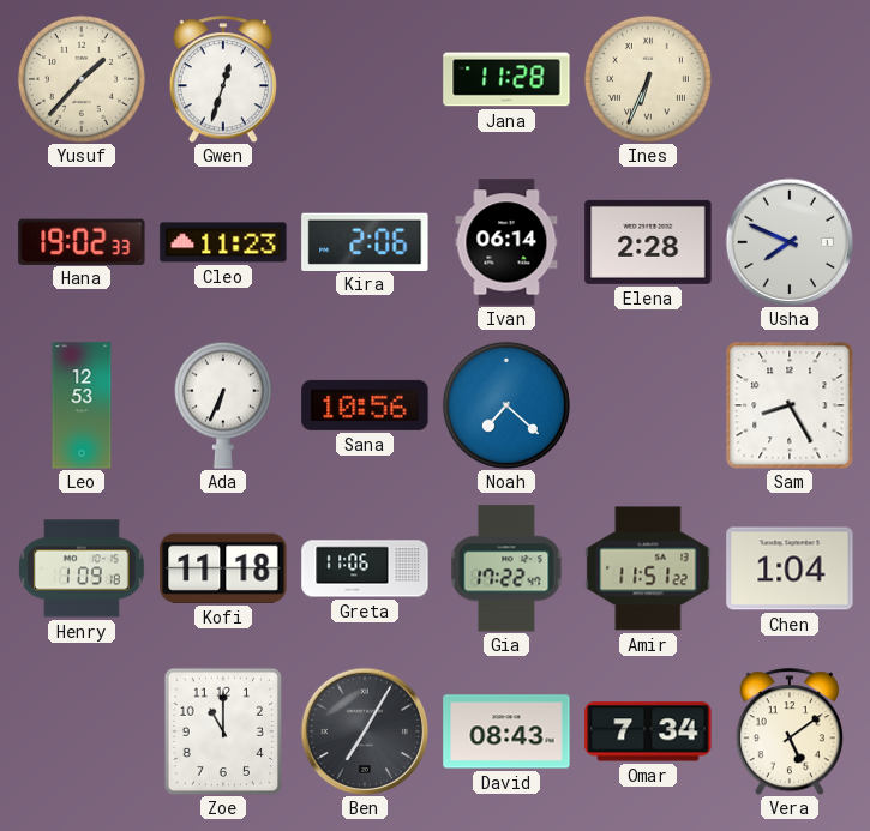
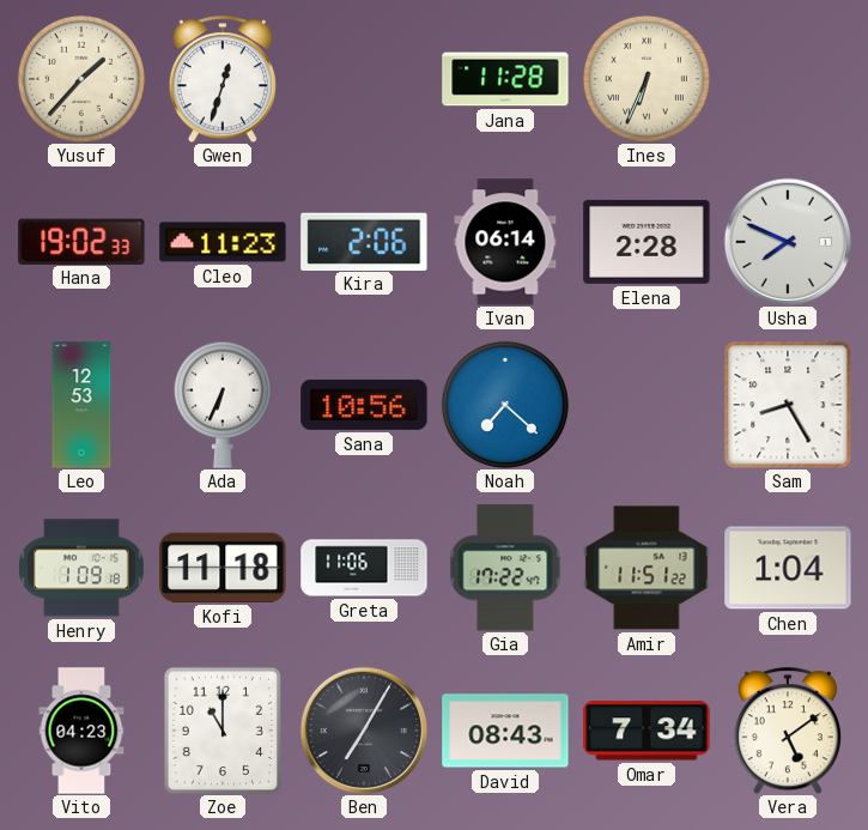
Vito: none -> 04:23
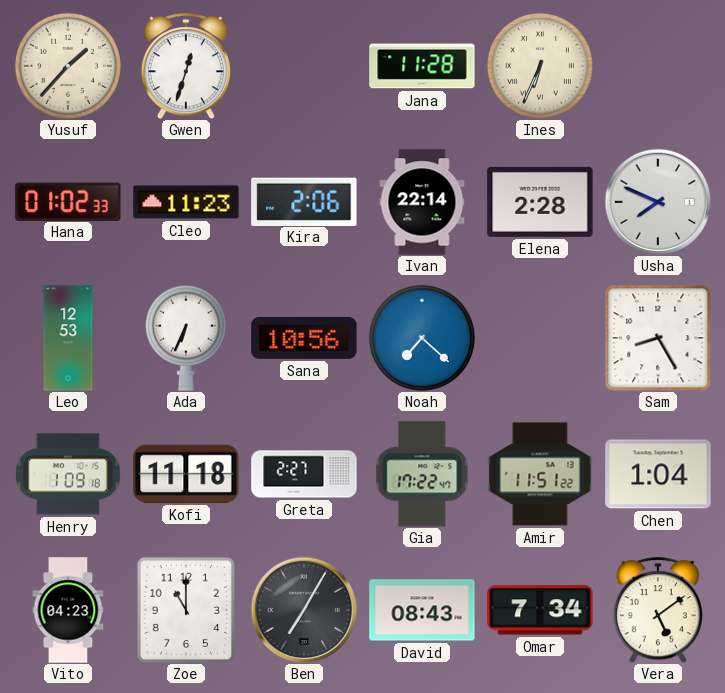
Hana: 19:02 -> 01:02
Ivan: 06:14 -> 22:14
Greta: 11:06 -> 2:27
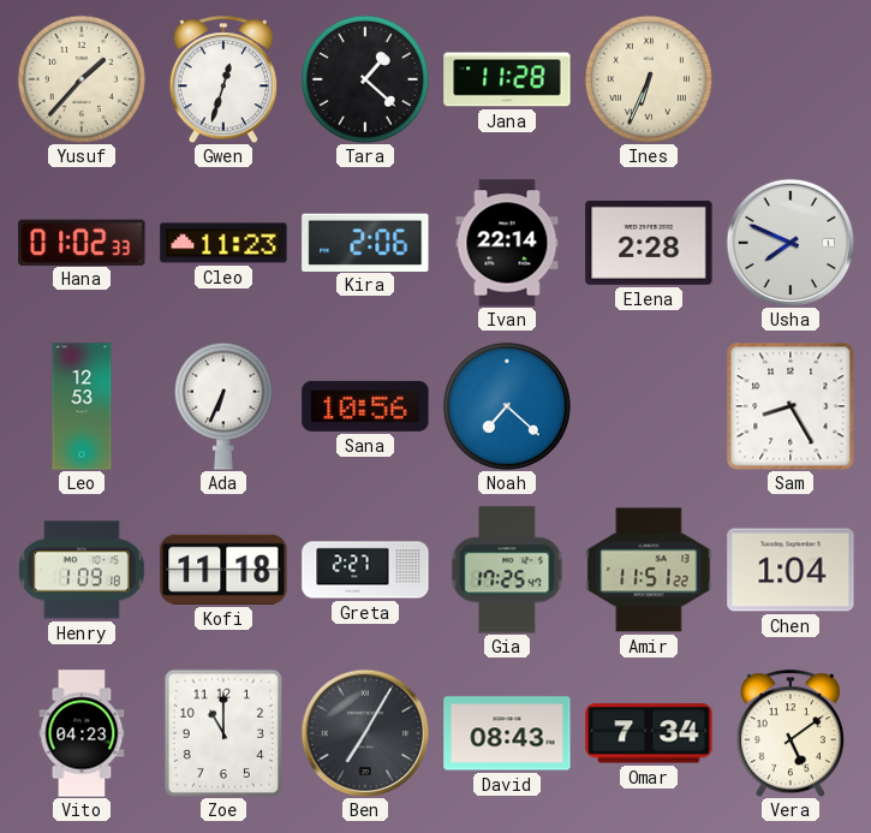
Tara: none -> 1:22
Gia: 17:22 -> 17:25
